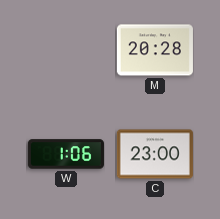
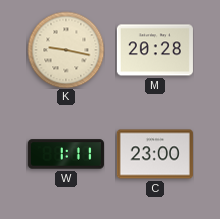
K: none -> 9:17
W: 1:06 -> 1:11
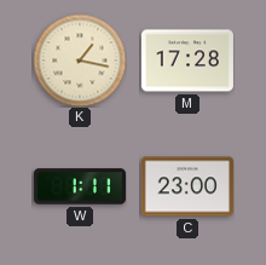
K: 9:17 -> 1:17
M: 20:28 -> 17:28
